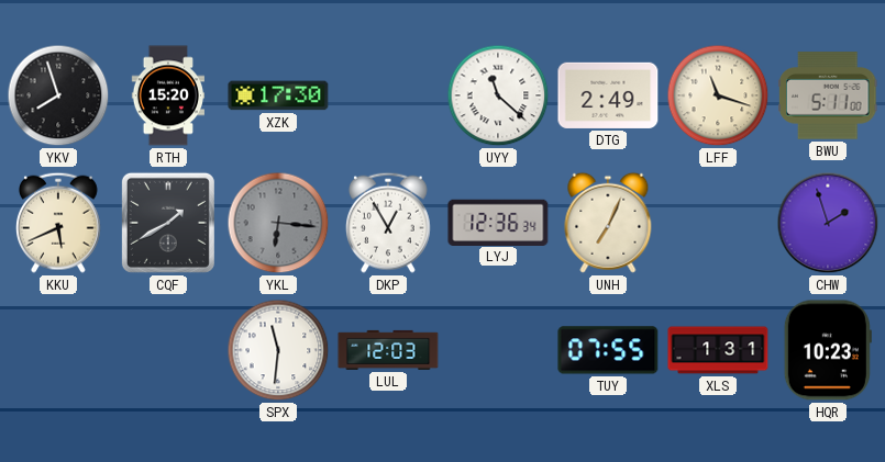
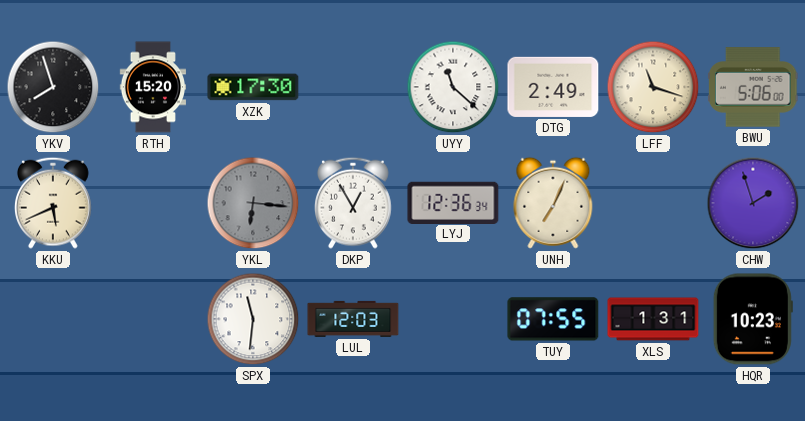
BWU: 5:11 -> 5:06
CQF: 1:40 -> none
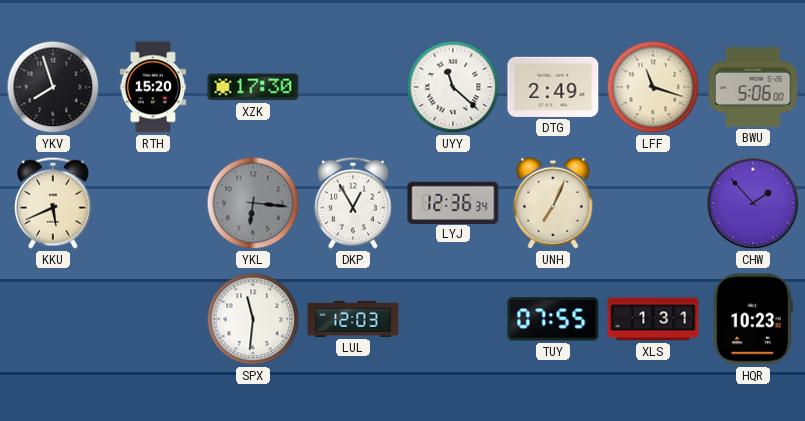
CHW: 1:57 -> 1:53
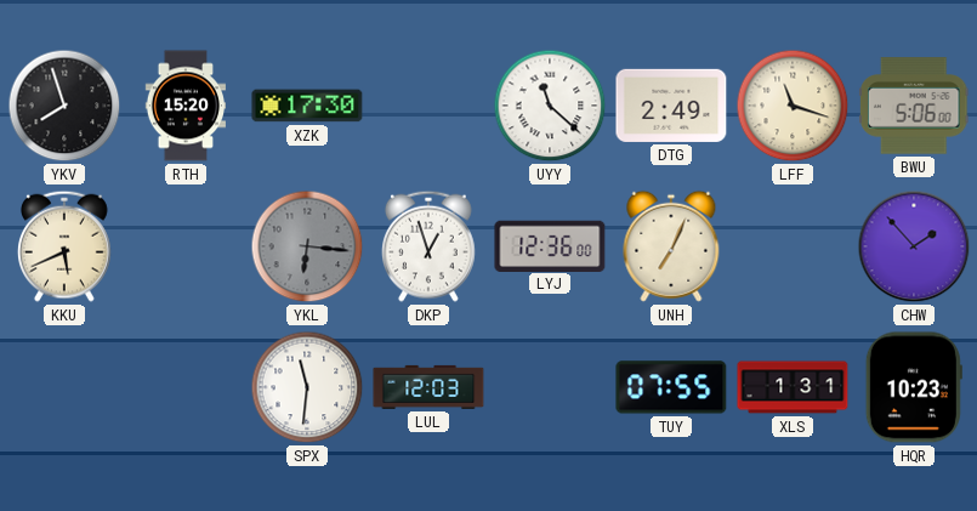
DKP: 12:55 -> 12:57
LYJ: 12:36:34 -> 12:36:00
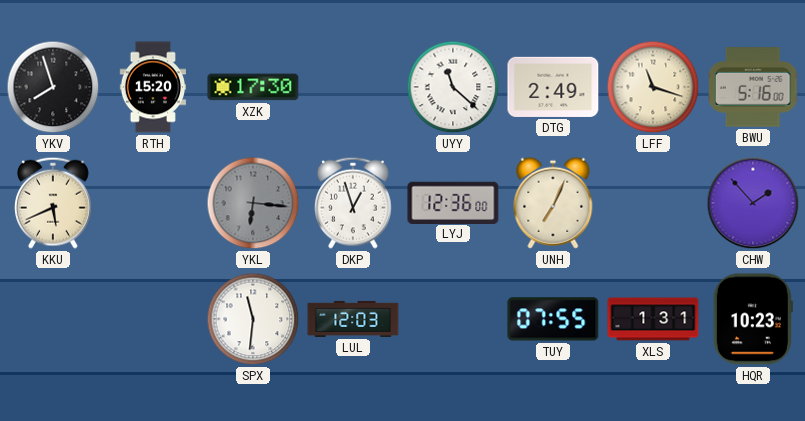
BWU: 5:06 -> 5:16
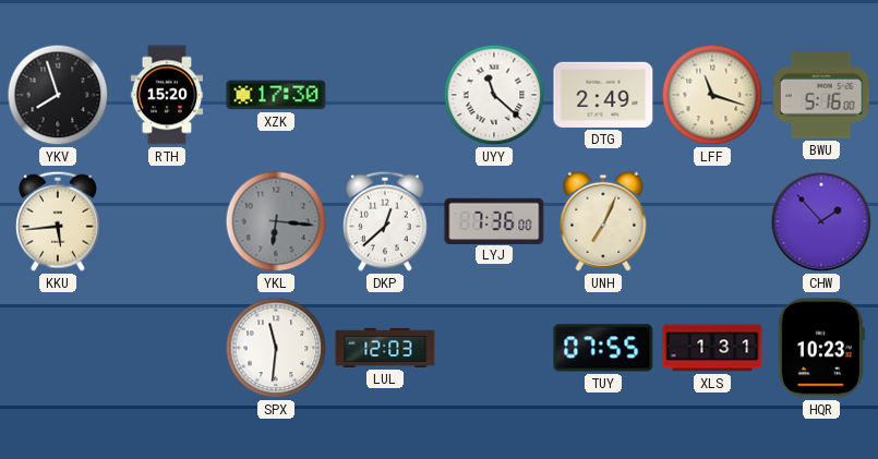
KKU: 5:41 -> 5:44
DKP: 12:57 -> 12:38
LYJ: 12:36 -> 7:36
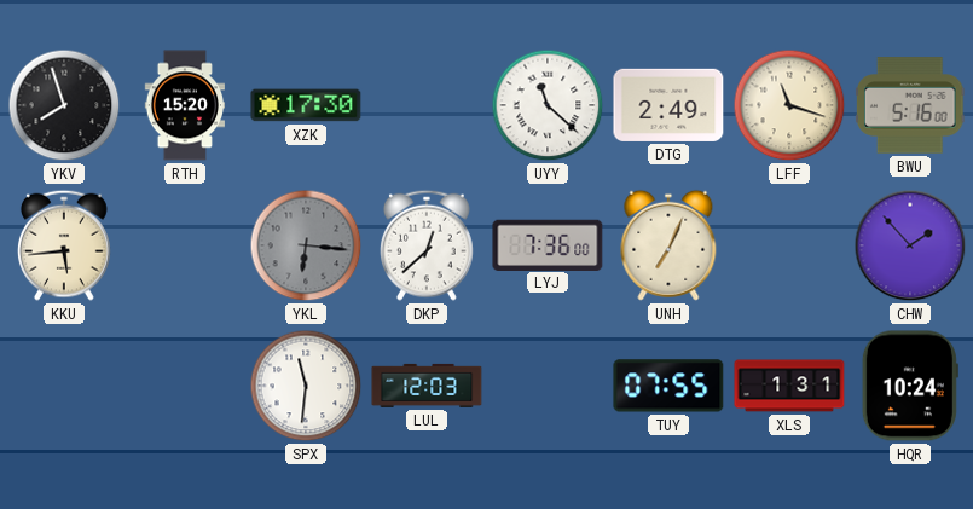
HQR: 10:23 -> 10:24
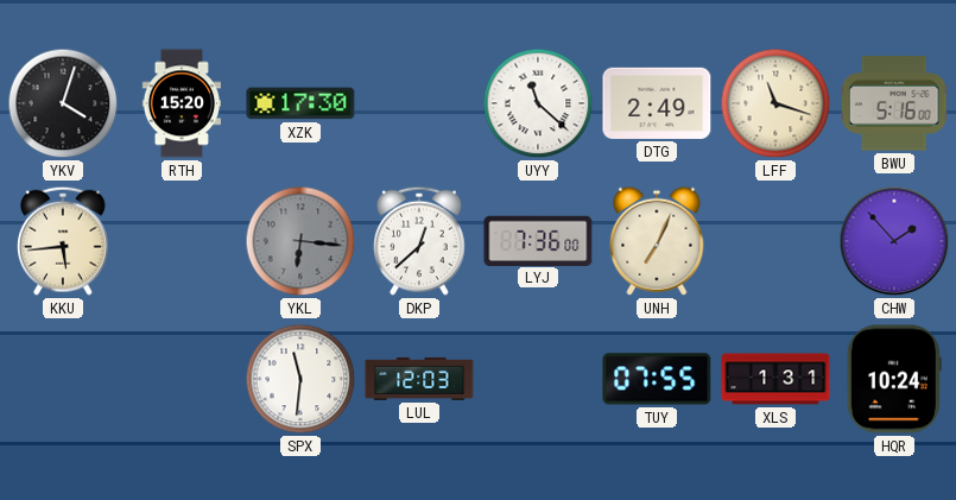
YKV: 7:57 -> 4:03
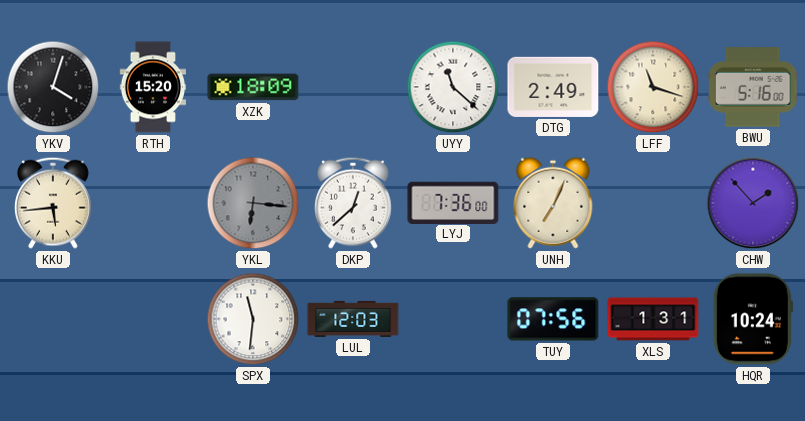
XZK: 17:30 -> 18:09
TUY: 07:55 -> 07:56
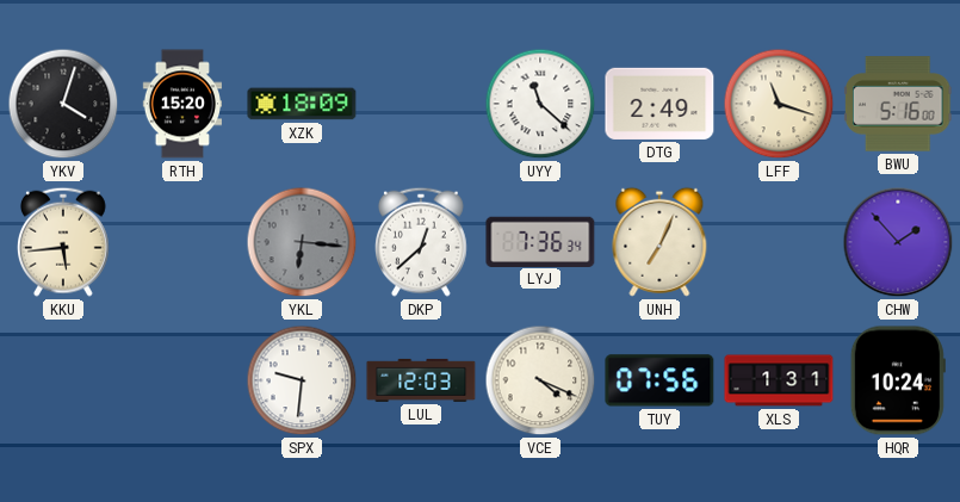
LYJ: 7:36:00 -> 7:36:34
SPX: 11:31 -> 9:31
VCE: none -> 4:19
